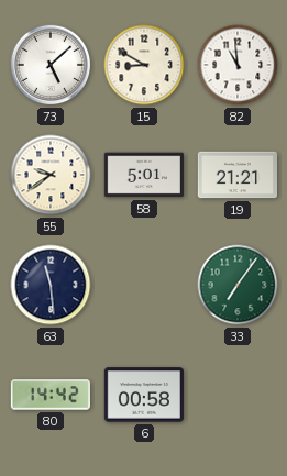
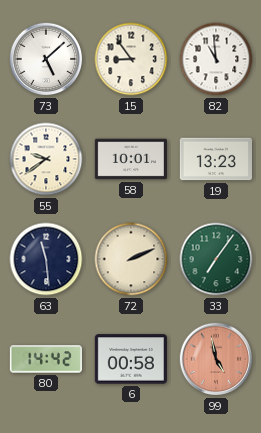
15: 8:50 -> 8:54
58: 5:01 -> 10:01
19: 21:21 -> 13:23
72: none -> 2:11
99: none -> 4:58
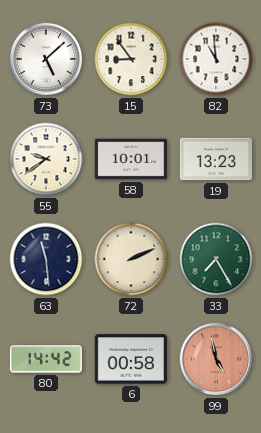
33: 7:06 -> 7:25
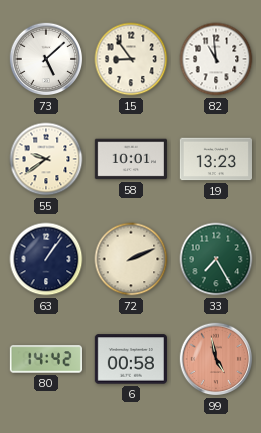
63: 11:29 -> 1:06
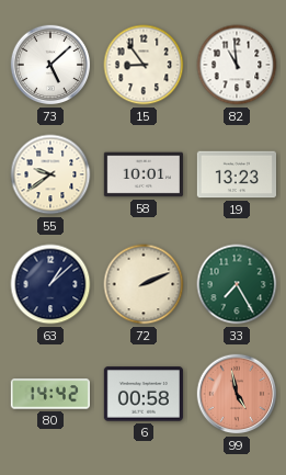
63: 1:06 -> 1:08
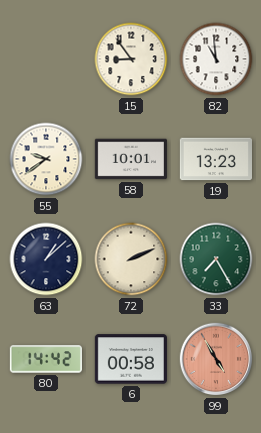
73: 5:08 -> none
99: 4:58 -> 4:55
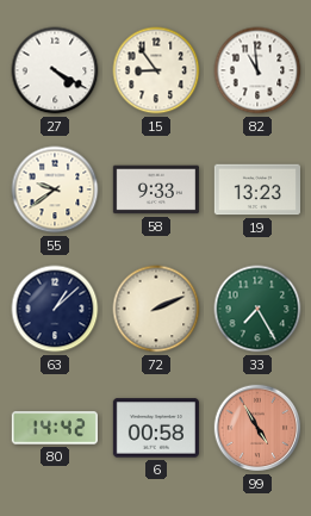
27: none -> 4:20
58: 10:01 -> 9:33
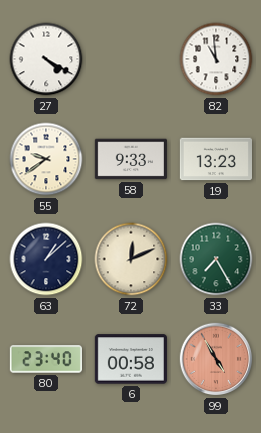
15: 8:54 -> none
72: 2:11 -> 12:11
80: 14:42 -> 23:40
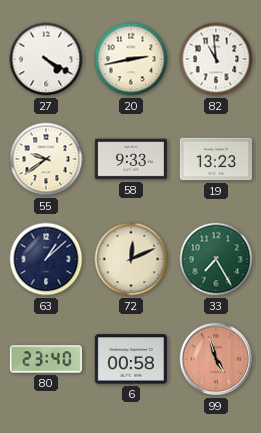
20: none -> 2:43
99: 4:55 -> 4:57
